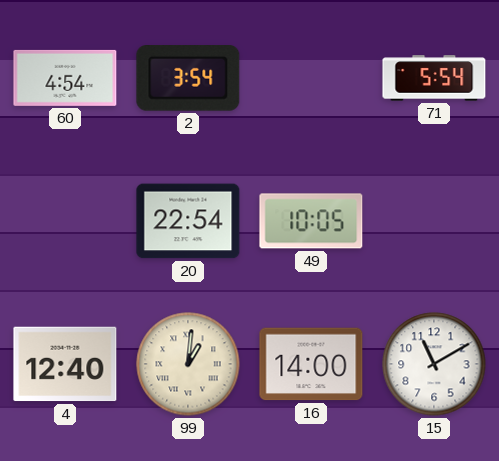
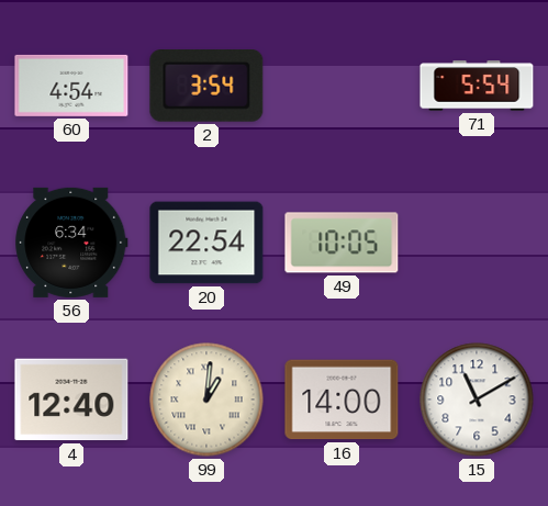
56: none -> 6:34
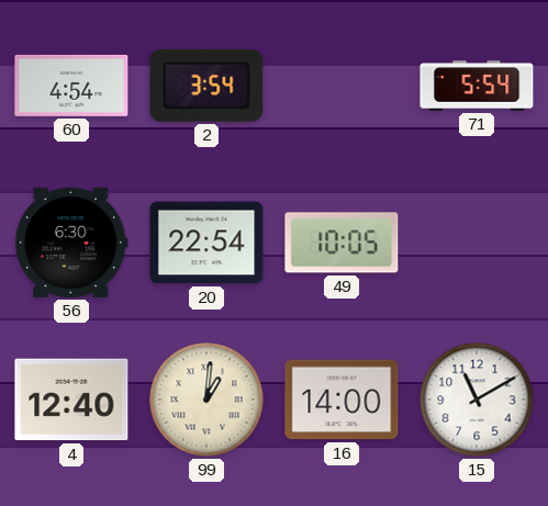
56: 6:34 -> 6:30
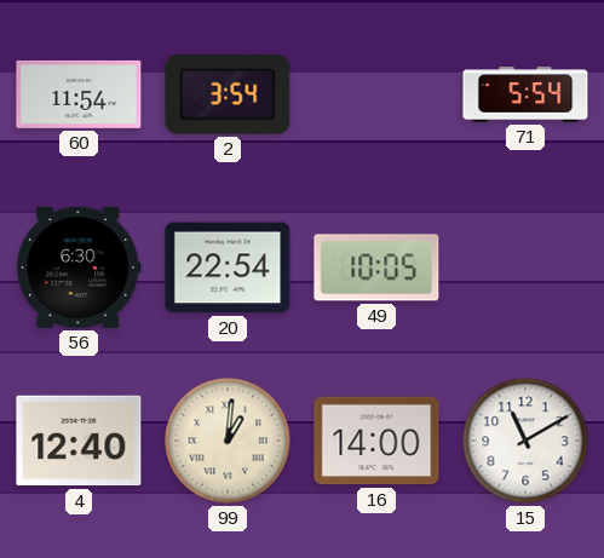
60: 4:54 -> 11:54
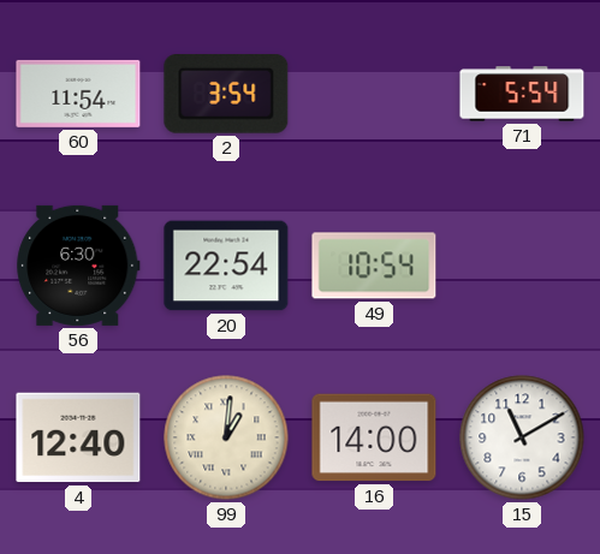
49: 10:05 -> 10:54
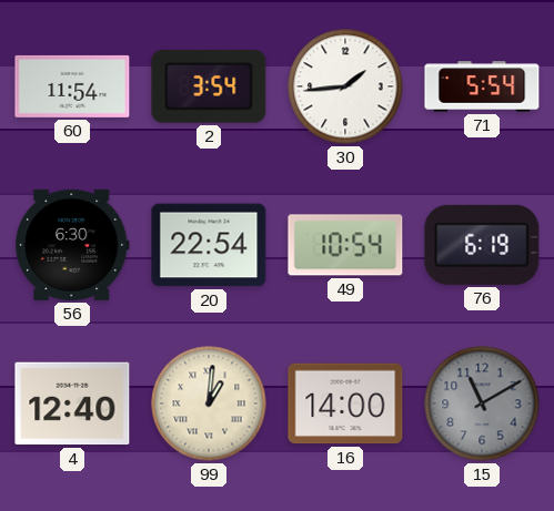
30: none -> 1:44
76: none -> 6:19
15 dial: white -> grey
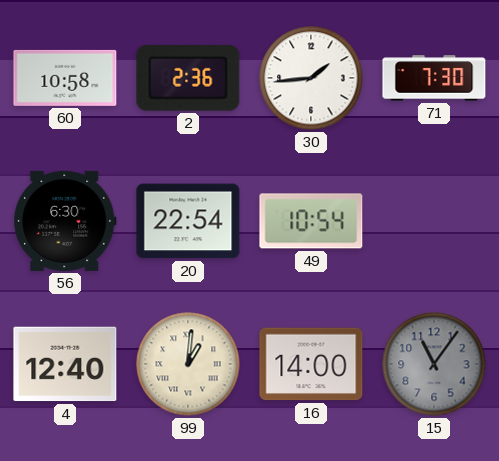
60: 11:54 -> 10:58
2: 3:54 -> 2:36
71: 5:54 -> 7:30
76: 6:19 -> none
15: 11:10 -> 11:06
